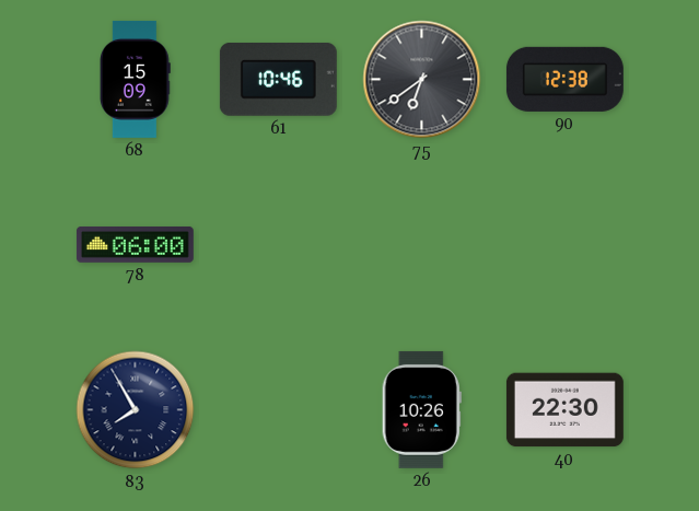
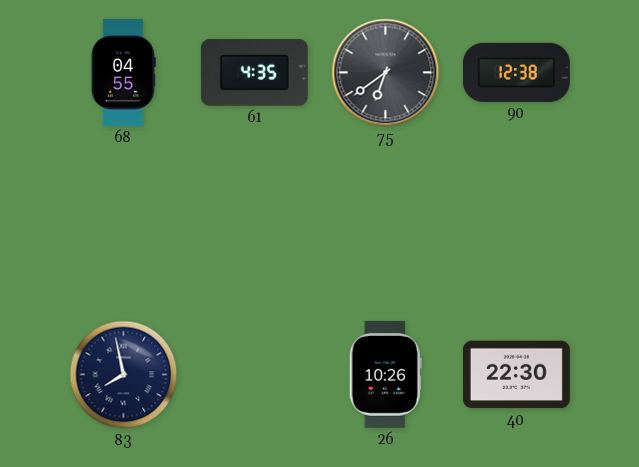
68: 15:09 -> 04:55
61: 10:46 -> 4:35
78: 06:00 -> none
83: 7:55 -> 7:58
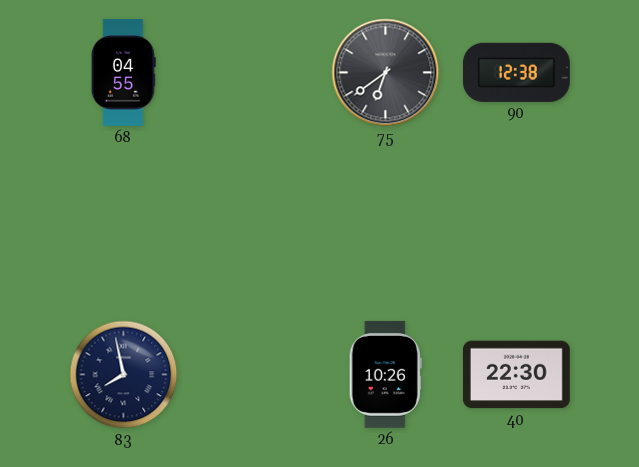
61: 4:35 -> none
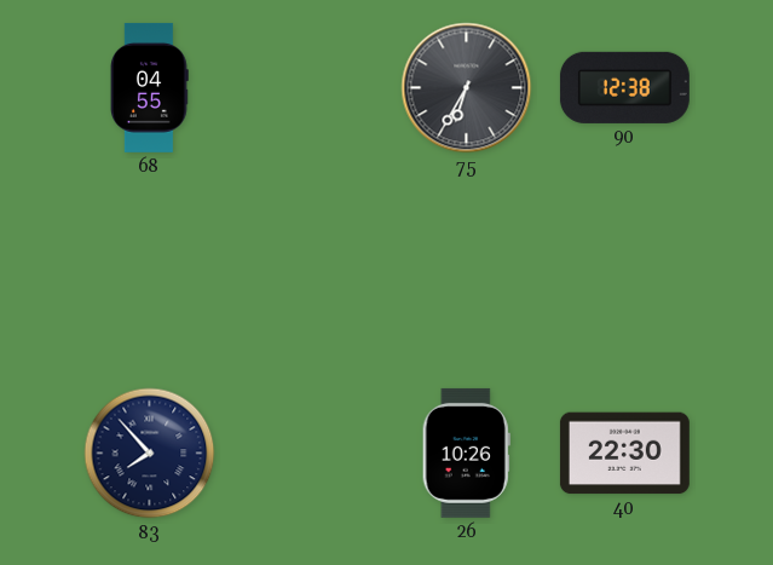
75: 6:39 -> 6:35
83: 7:58 -> 7:53
